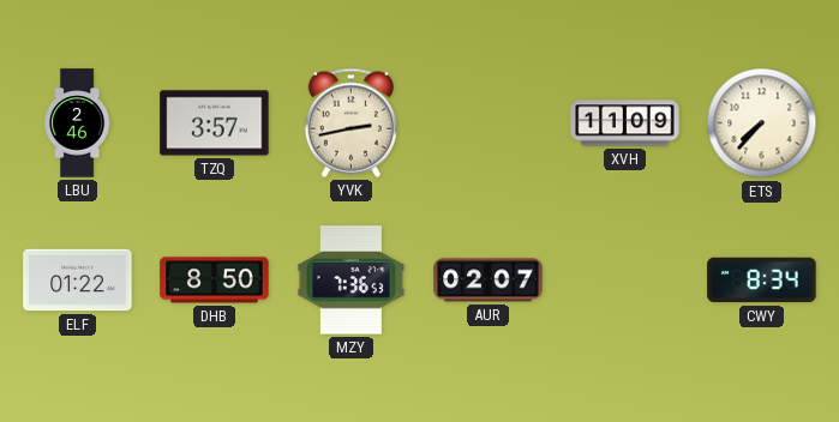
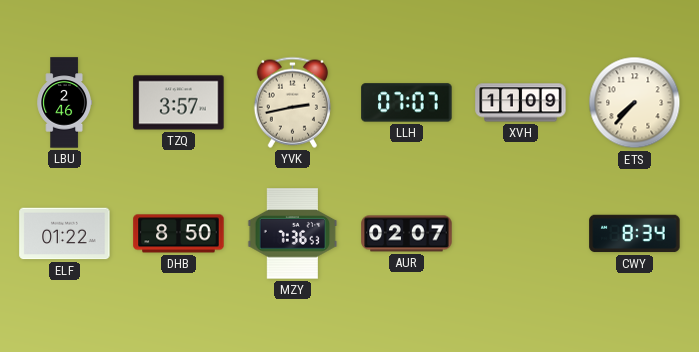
LLH: none -> 07:07
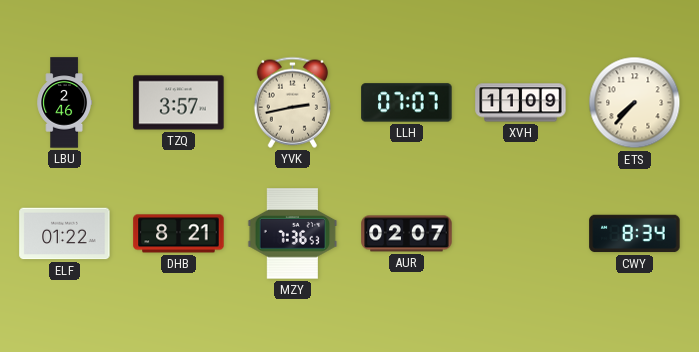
DHB: 8:50 -> 8:21
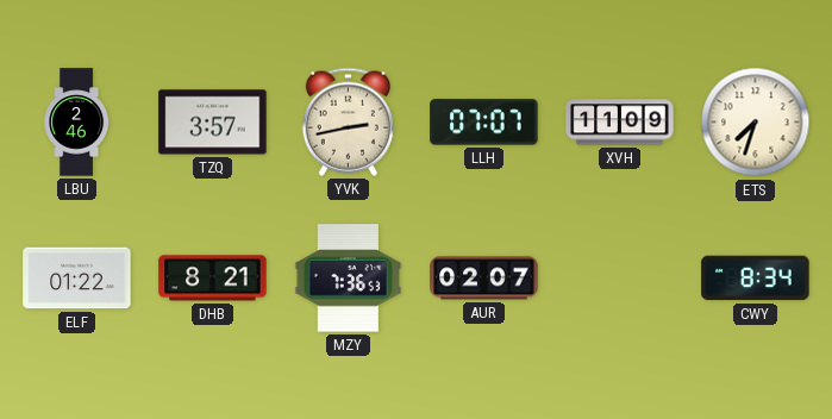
ETS: 7:37 -> 7:33
